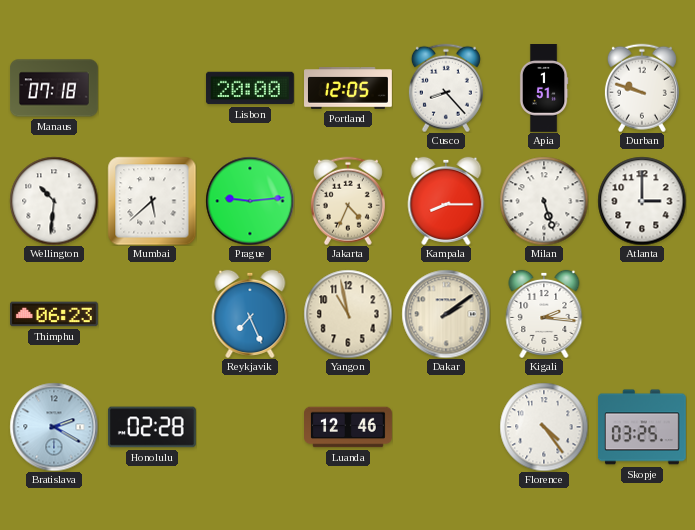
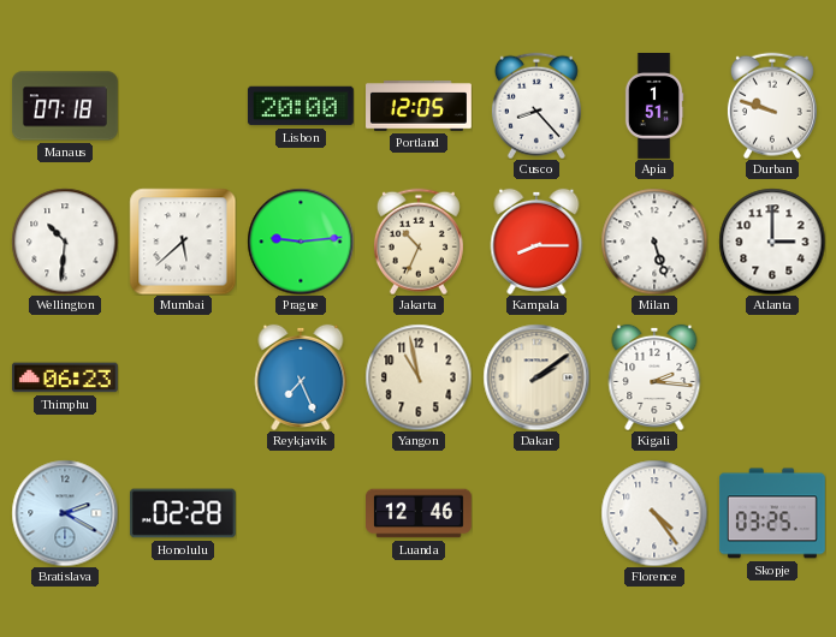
Jakarta: 4:34 -> 10:34
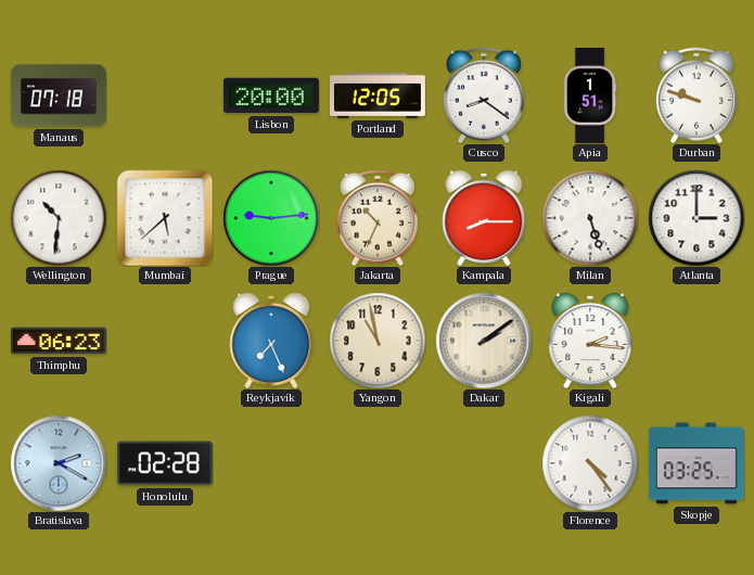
Cusco: 8:23 -> 8:21
Luanda: 12:46 -> none
